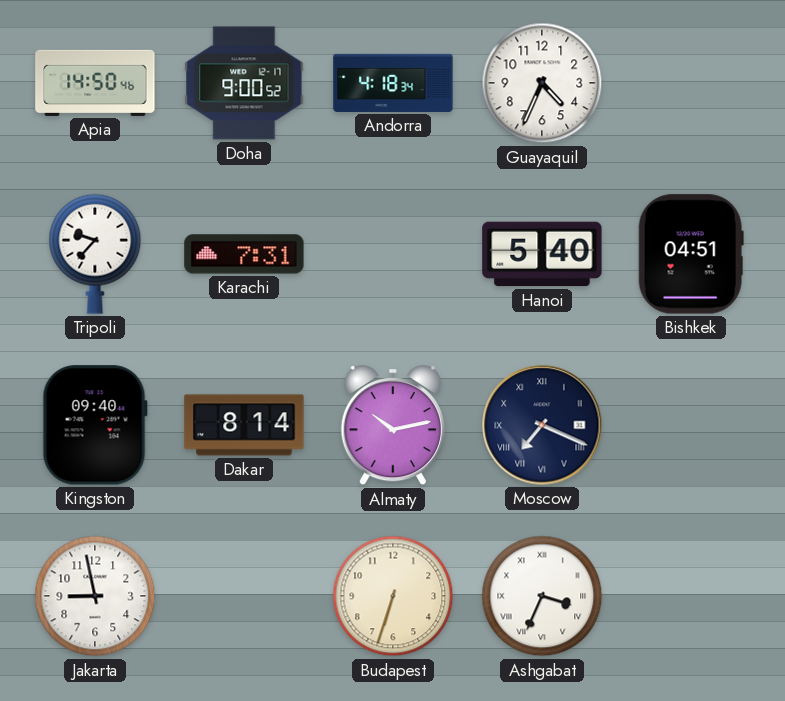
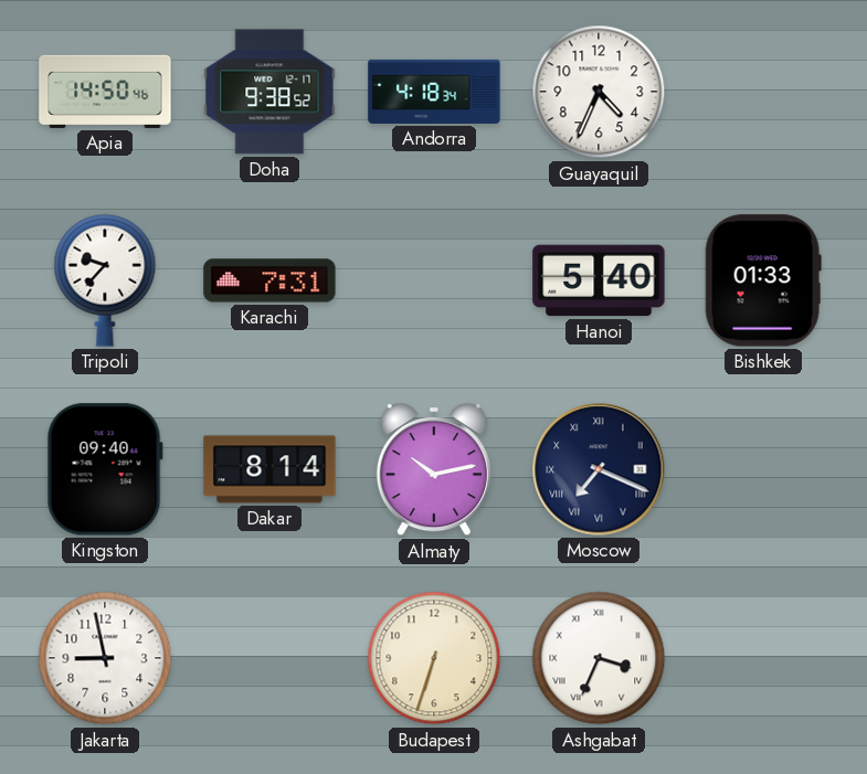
Doha: 9:00 -> 9:38
Bishkek: 04:51 -> 01:33
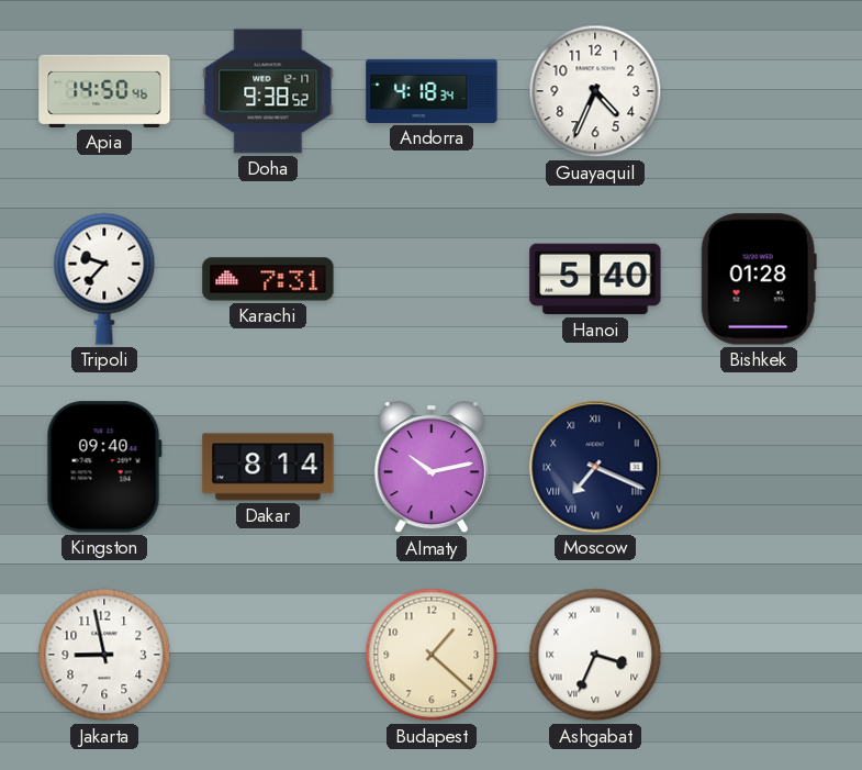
Bishkek: 01:33 -> 01:28
Budapest: 6:33 -> 1:22
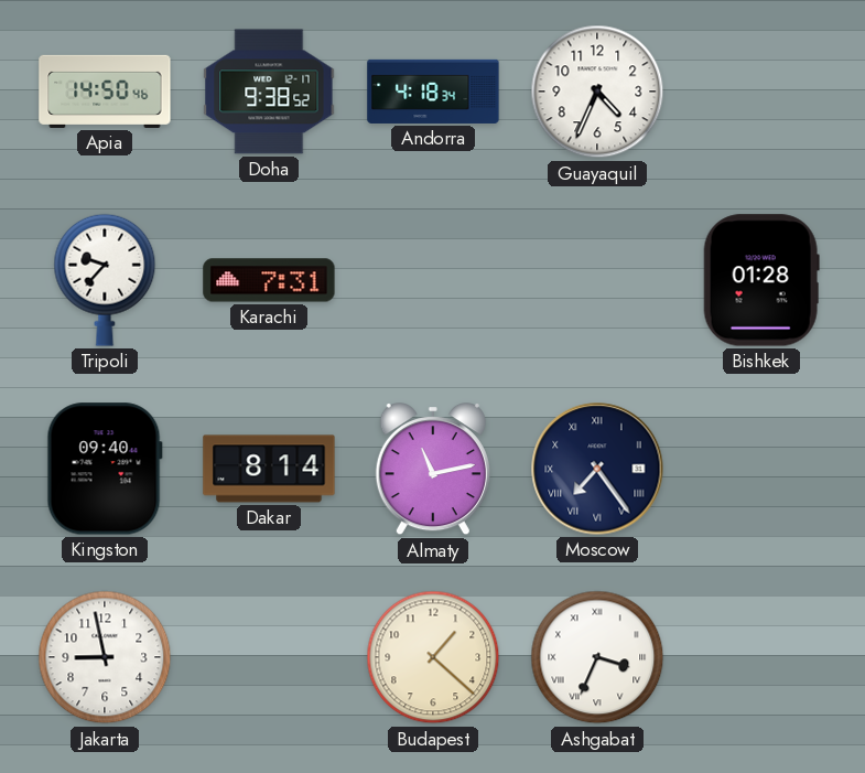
Hanoi: 5:40 -> none
Almaty: 10:13 -> 11:13
Moscow: 7:19 -> 7:24
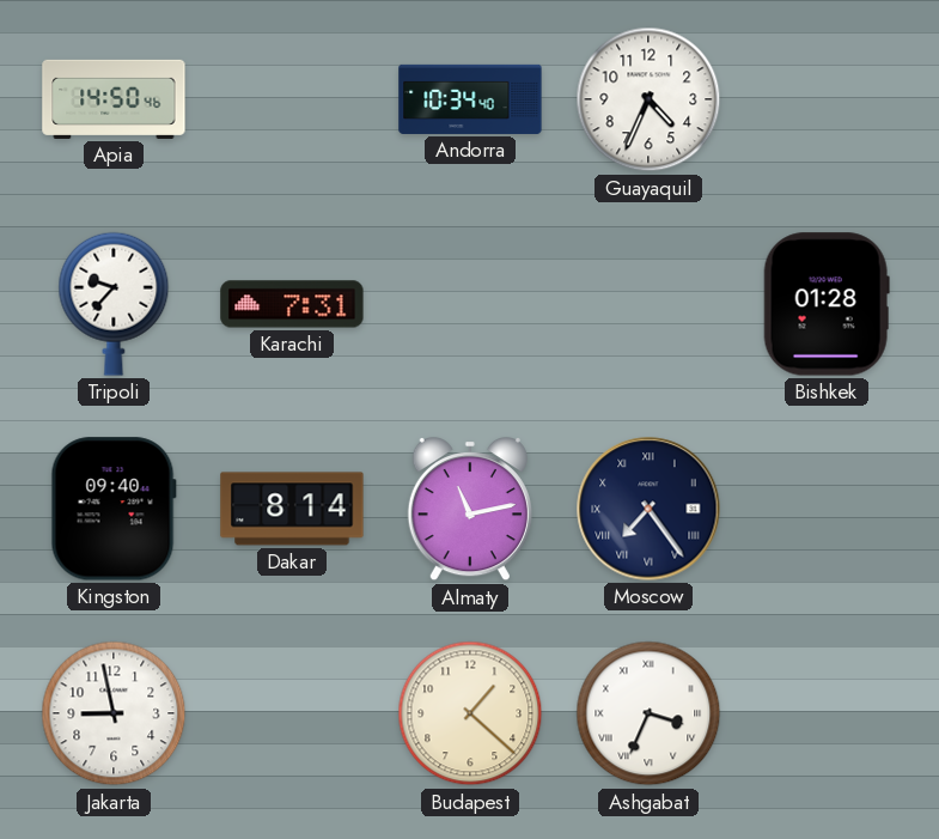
Doha: 9:38 -> none
Andorra: 4:18 -> 10:34
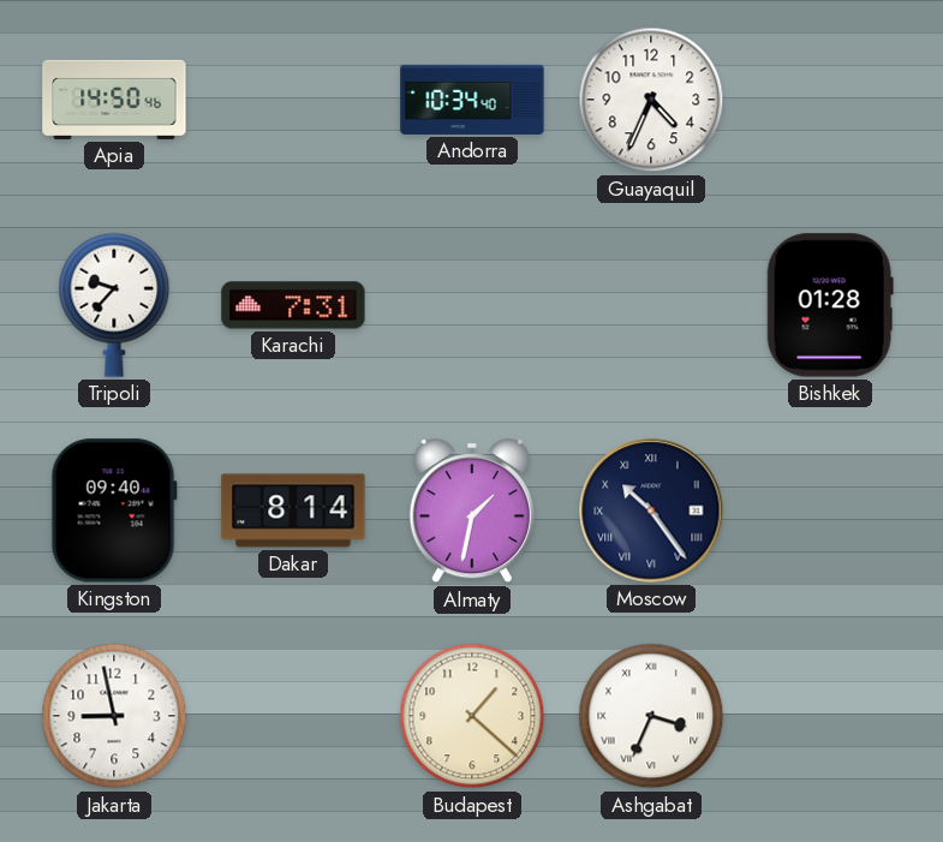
Almaty: 11:13 -> 1:32
Moscow: 7:24 -> 10:24
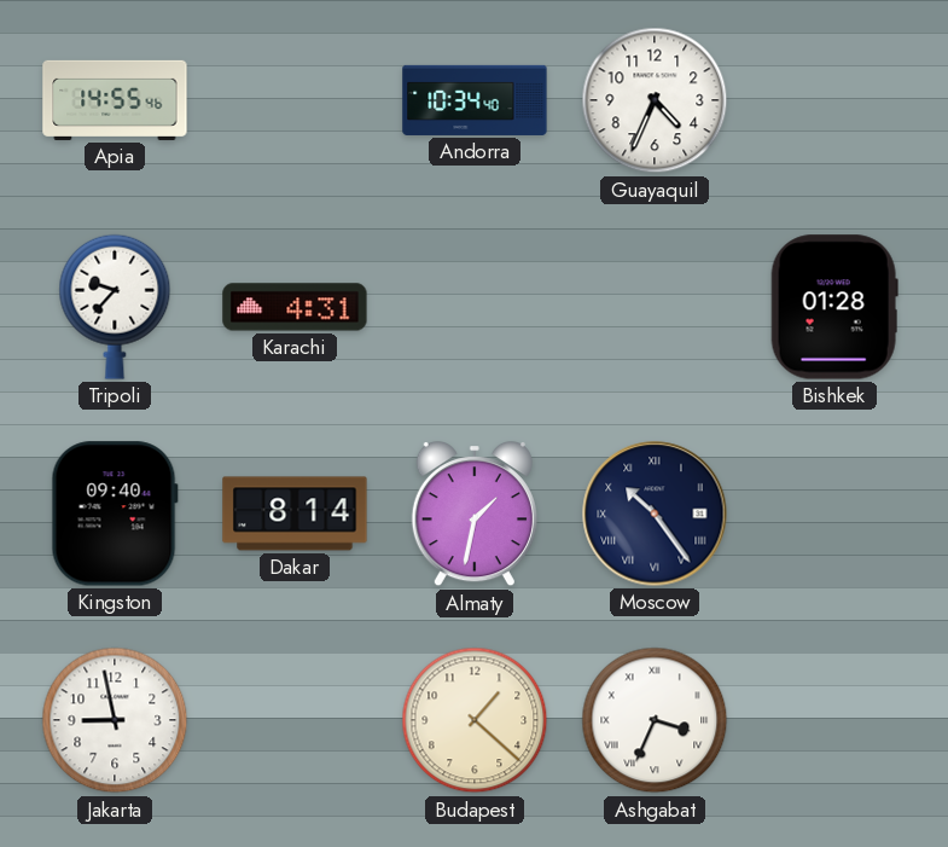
Apia: 14:50 -> 14:55
Karachi: 7:31 -> 4:31
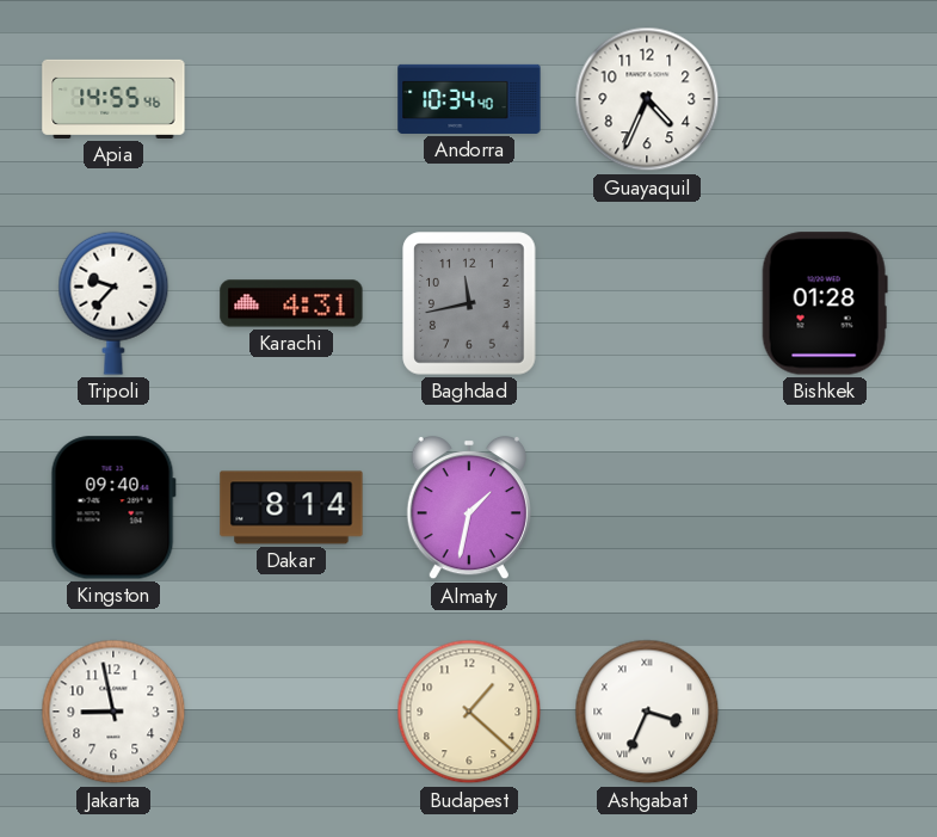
Baghdad: none -> 11:43
Moscow: 10:24 -> none
